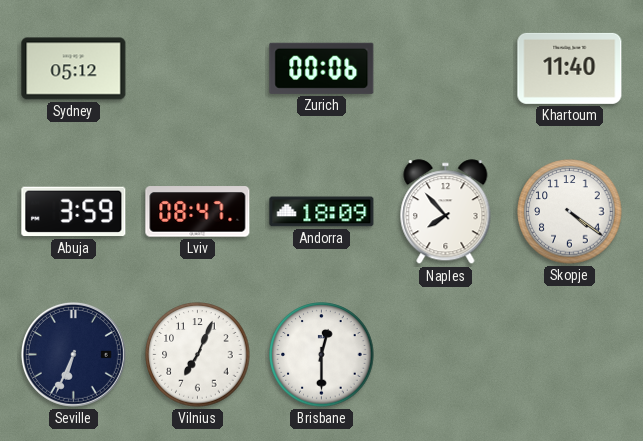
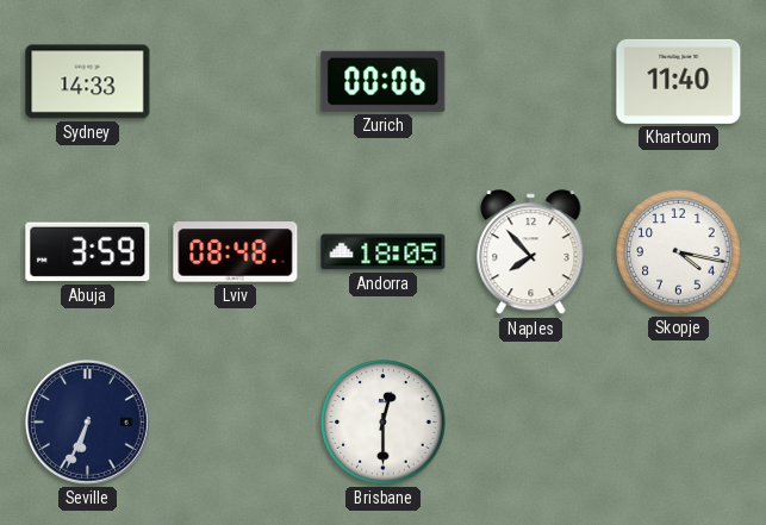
Sydney: 05:12 -> 14:33
Lviv: 08:47 -> 08:48
Andorra: 18:09 -> 18:05
Skopje: 4:21 -> 4:17
Vilnius: 7:04 -> none
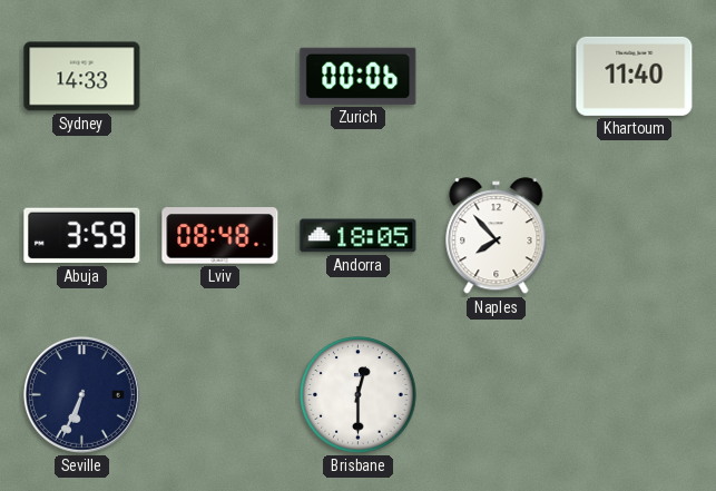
Skopje: 4:17 -> none
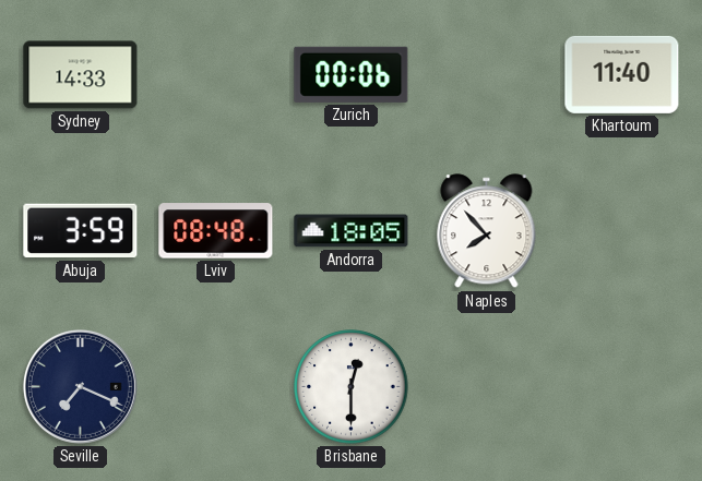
Seville: 6:34 -> 7:19
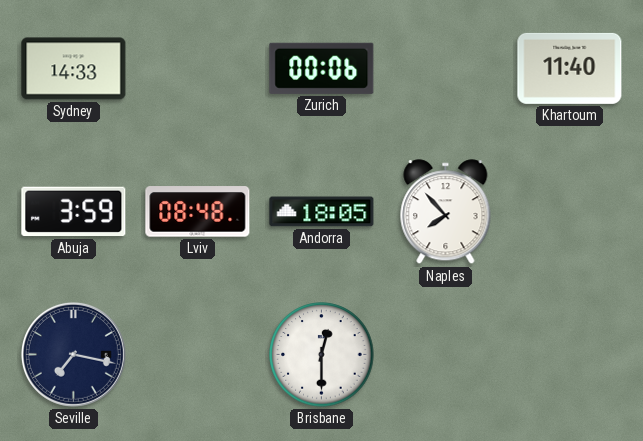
Seville: 7:19 -> 7:17
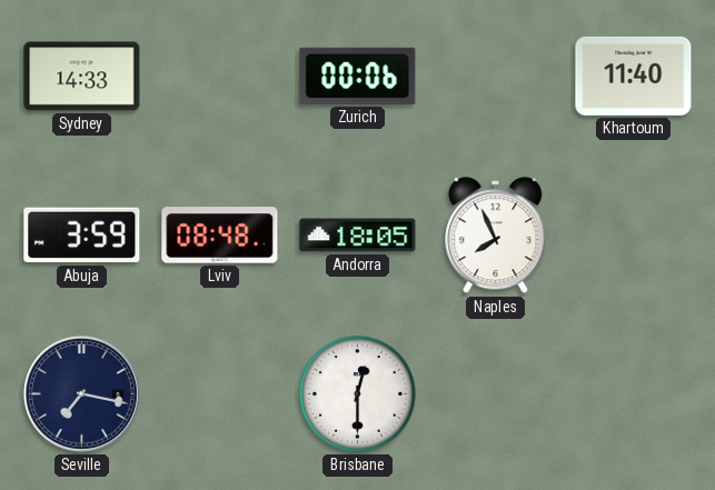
Naples: 7:53 -> 7:56
